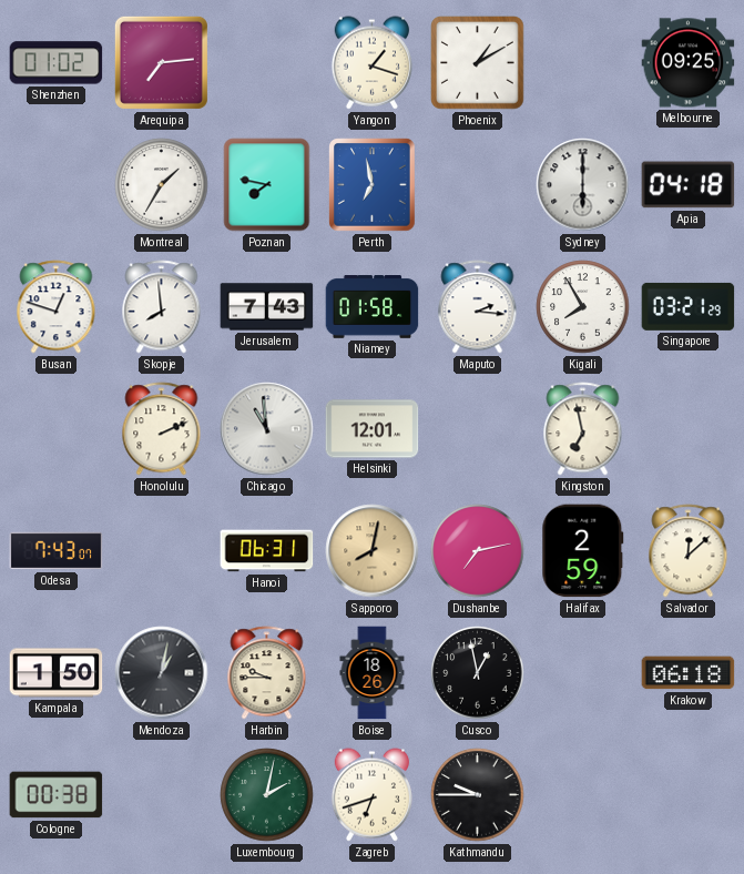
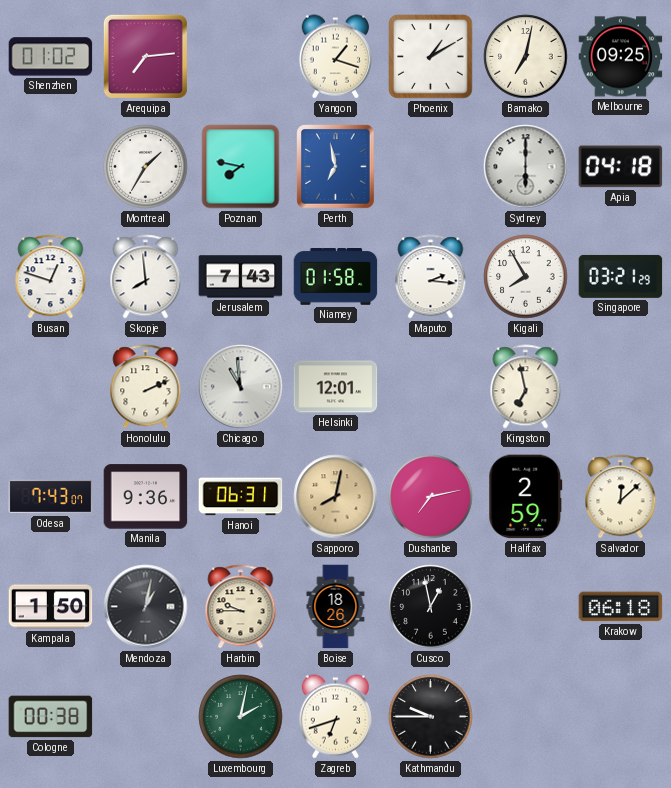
Bamako: none -> 7:02
Manila: none -> 9:36
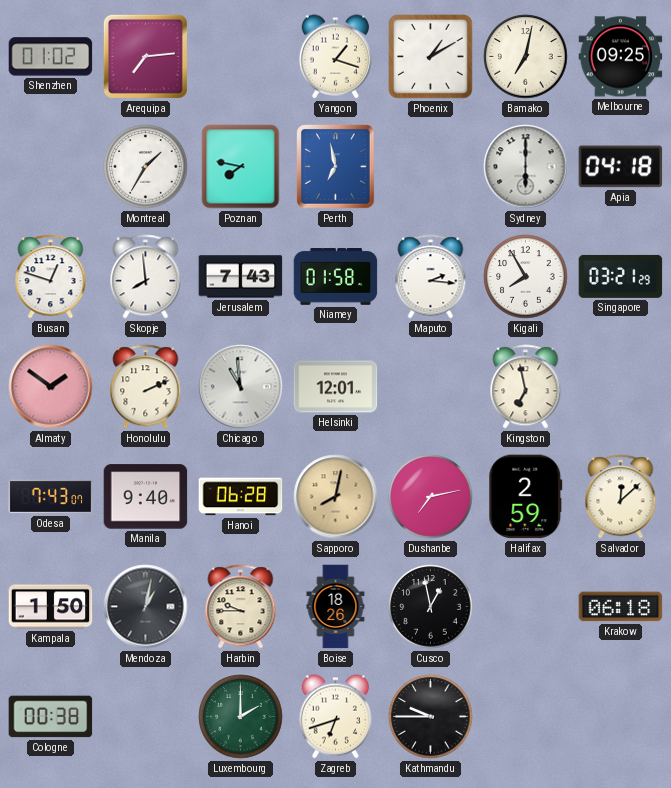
Almaty: none -> 1:51
Manila: 9:36 -> 9:40
Hanoi: 06:31 -> 06:28
Luxembourg: 2:02 -> 2:00
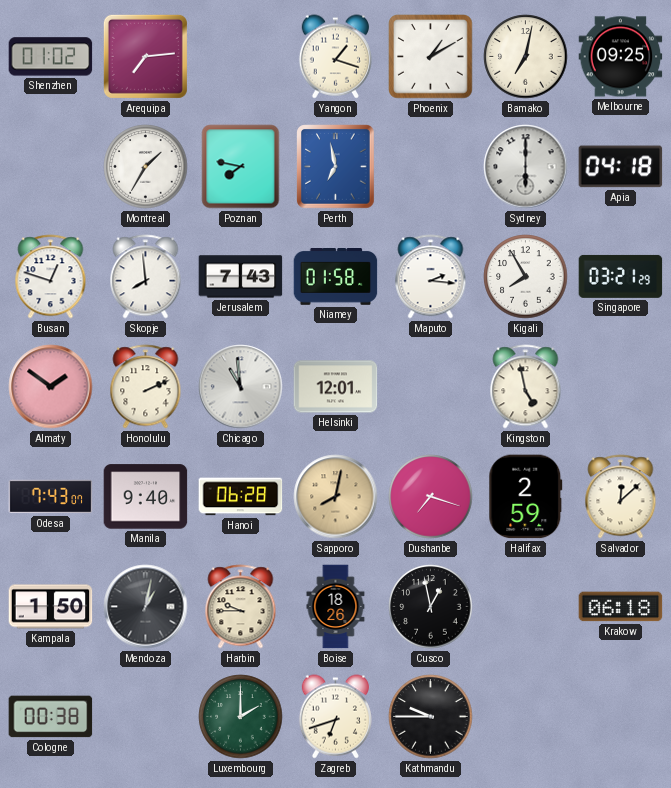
Kingston: 6:58 -> 4:58
Dushanbe: 7:13 -> 7:18
